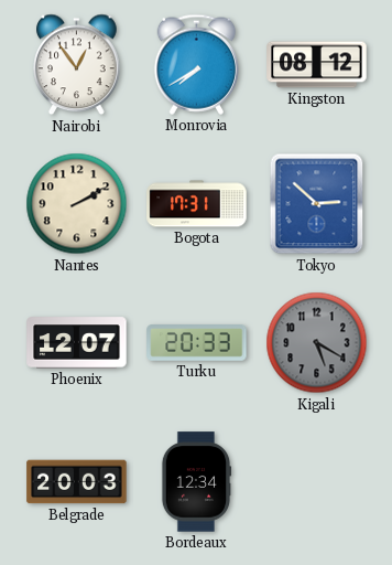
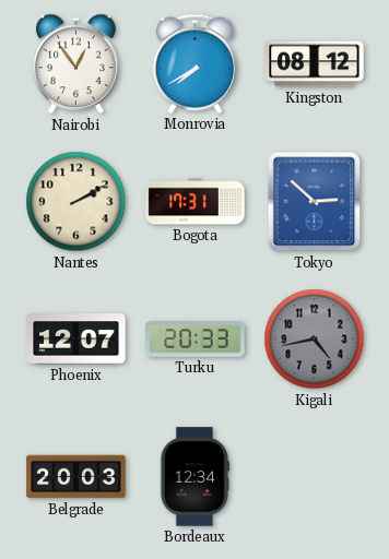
Kigali: 5:20 -> 4:43
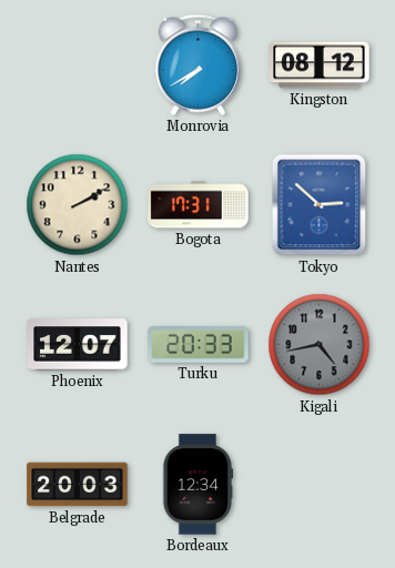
Nairobi: 12:54 -> none
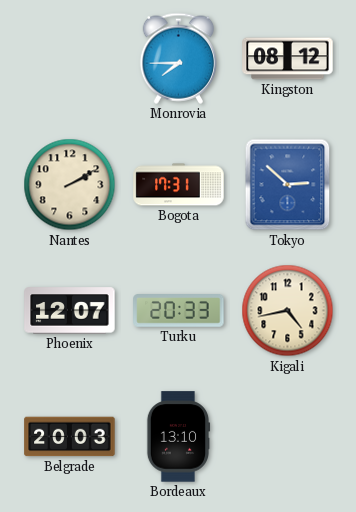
Monrovia: 7:40 -> 7:45
Kigali dial: grey -> cream
Bordeaux: 12:34 -> 13:10
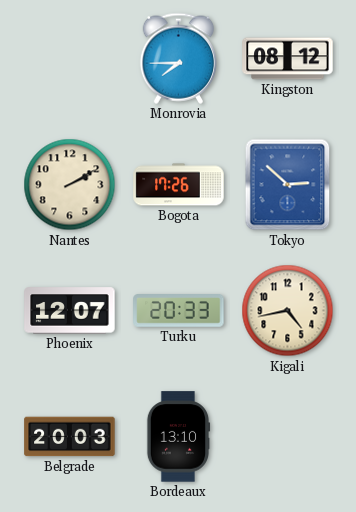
Bogota: 17:31 -> 17:26
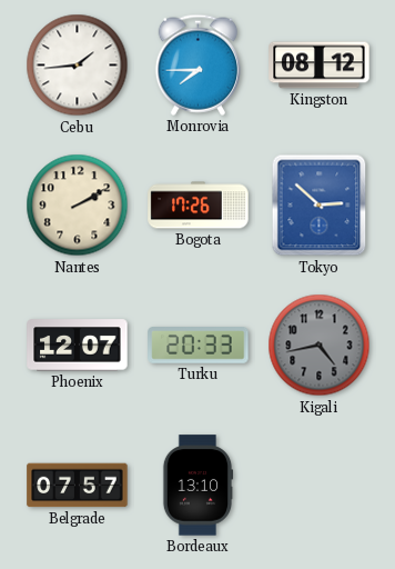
Cebu: none -> 1:44
Kigali dial: cream -> grey
Belgrade: 20:03 -> 07:57
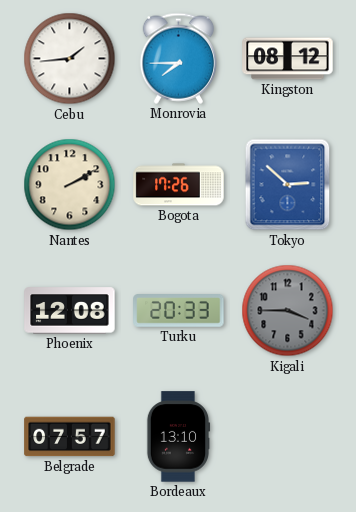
Phoenix: 12:07 -> 12:08
Kigali: 4:43 -> 3:45
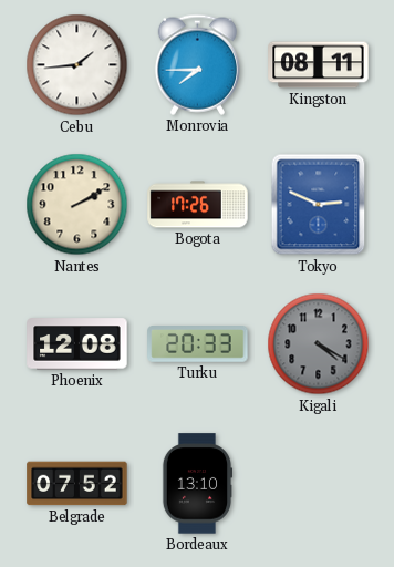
Kingston: 08:12 -> 08:11
Tokyo: 2:52 -> 2:49
Kigali: 3:45 -> 4:20
Belgrade: 07:57 -> 07:52
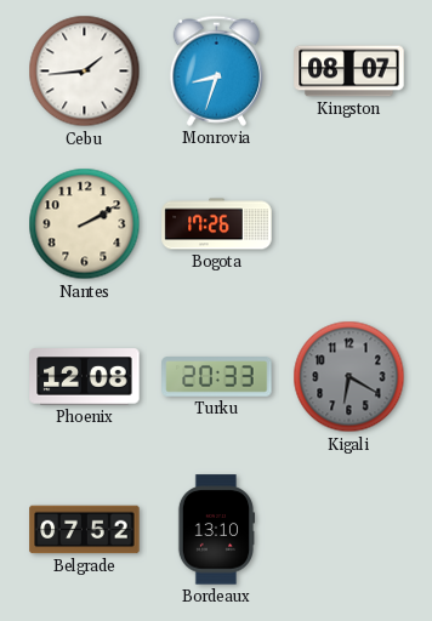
Monrovia: 7:45 -> 8:33
Kingston: 08:11 -> 08:07
Tokyo: 2:49 -> none
Kigali: 4:20 -> 6:20
